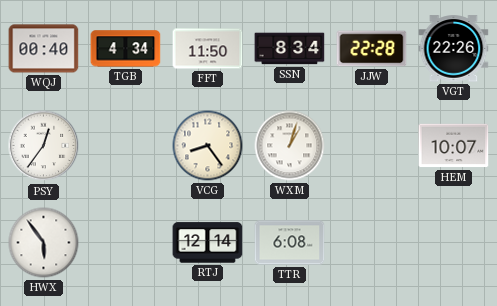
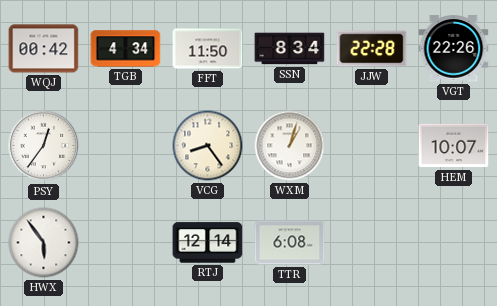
WQJ: 00:40 -> 00:42
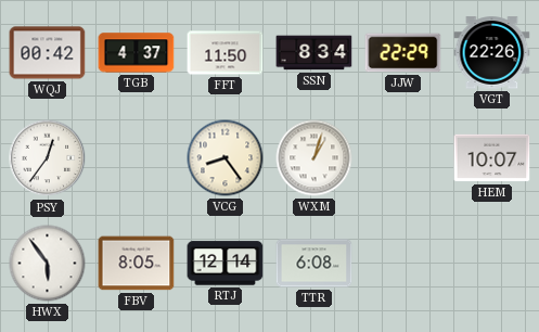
TGB: 4:34 -> 4:37
JJW: 22:28 -> 22:29
FBV: none -> 8:05
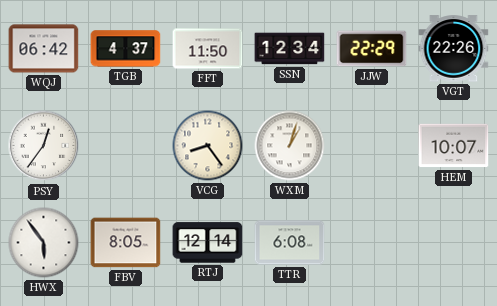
WQJ: 00:42 -> 06:42
SSN: 8:34 -> 12:34
